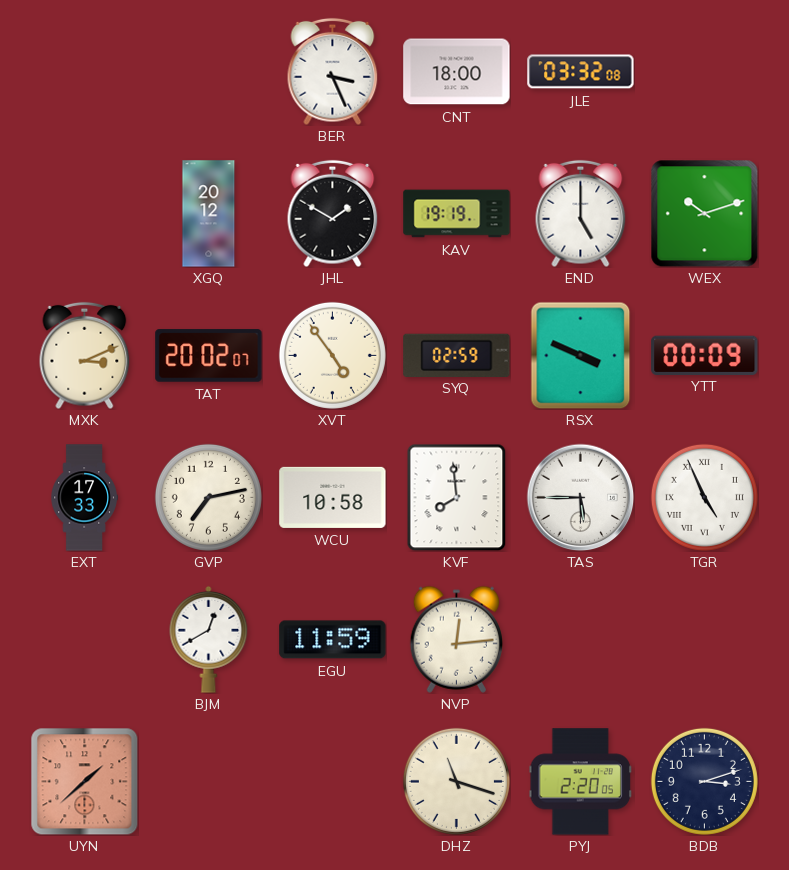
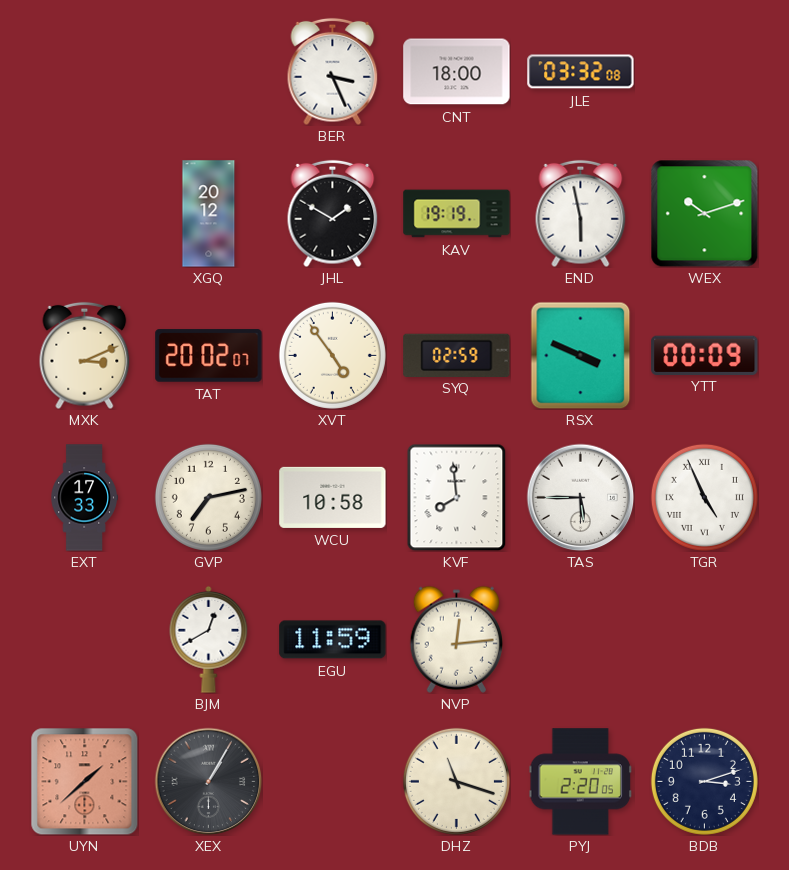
END: 5:00 -> 5:58
XEX: none -> 1:05
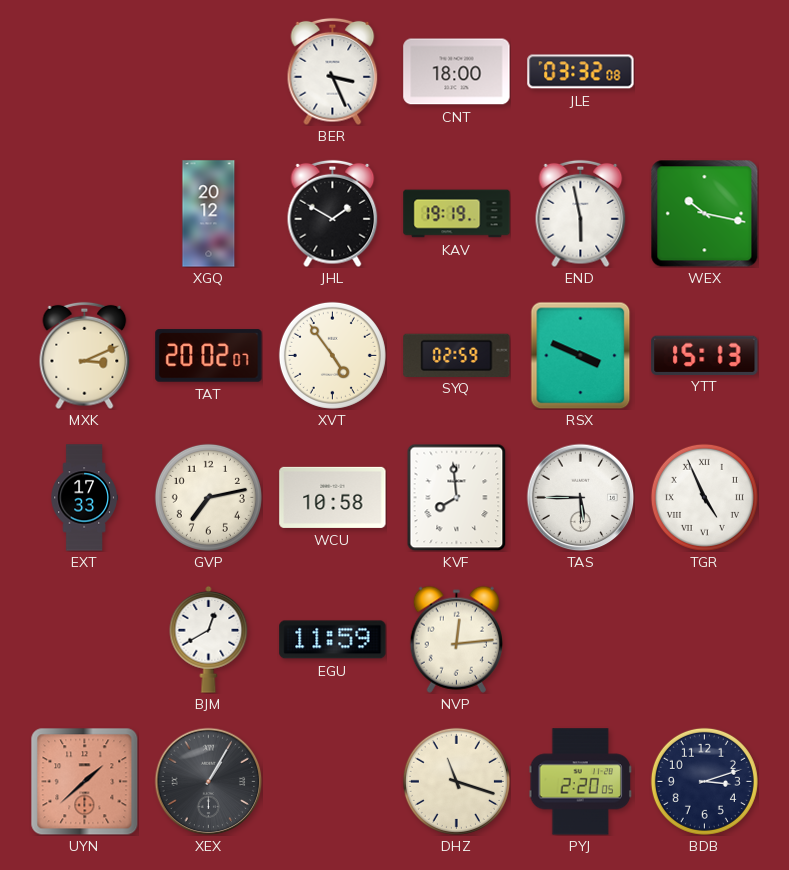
WEX: 10:12 -> 10:17
YTT: 00:09 -> 15:13
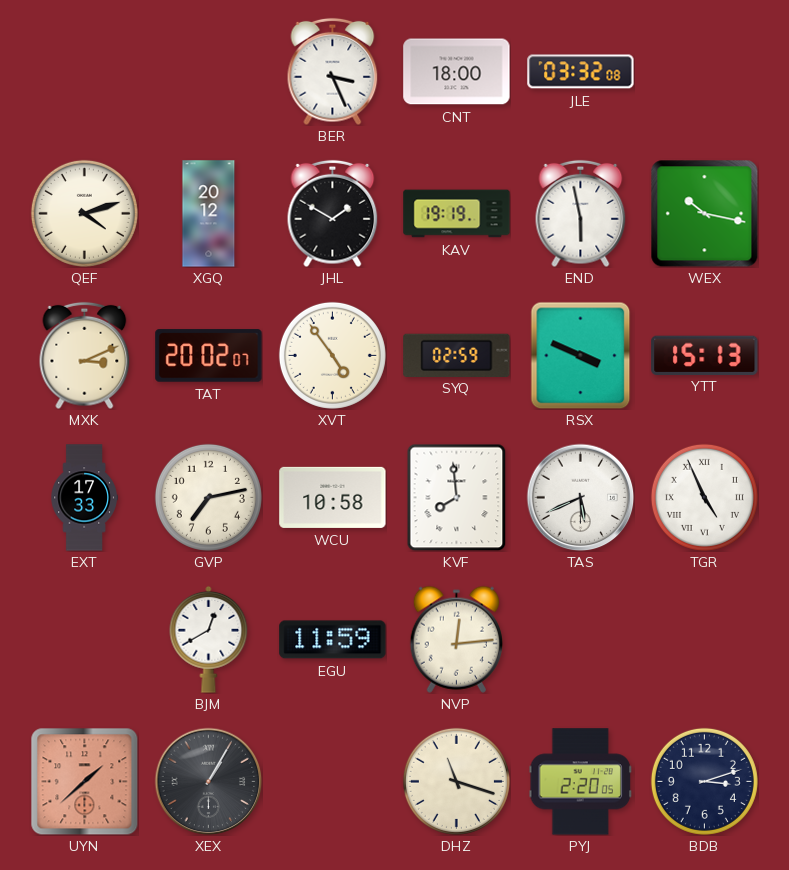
QEF: none -> 4:12
TAS: 5:45 -> 5:41
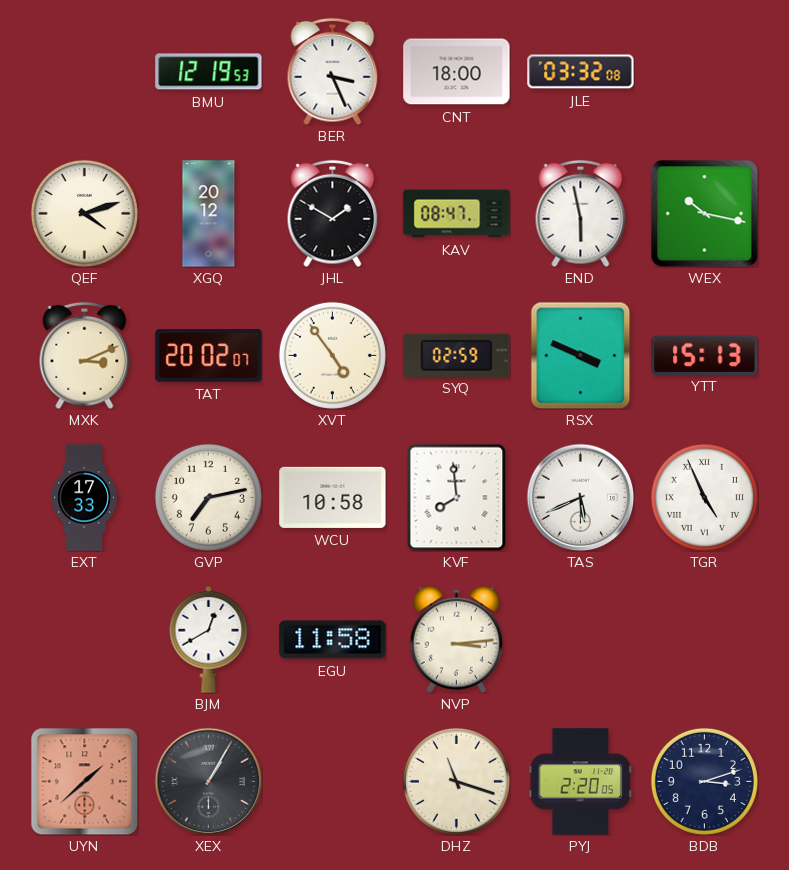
BMU: none -> 12:19
KAV: 19:19 -> 08:47
EGU: 11:59 -> 11:58
NVP: 12:14 -> 3:14
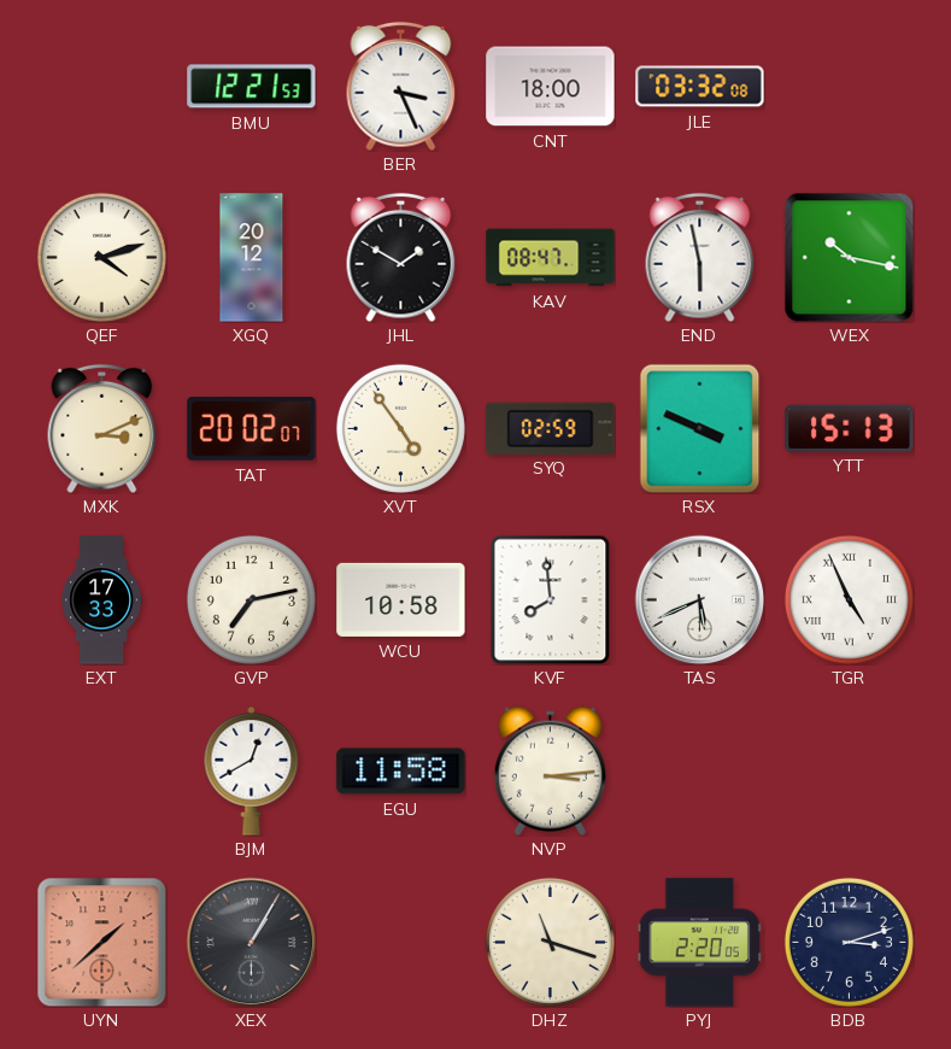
BMU: 12:19 -> 12:21
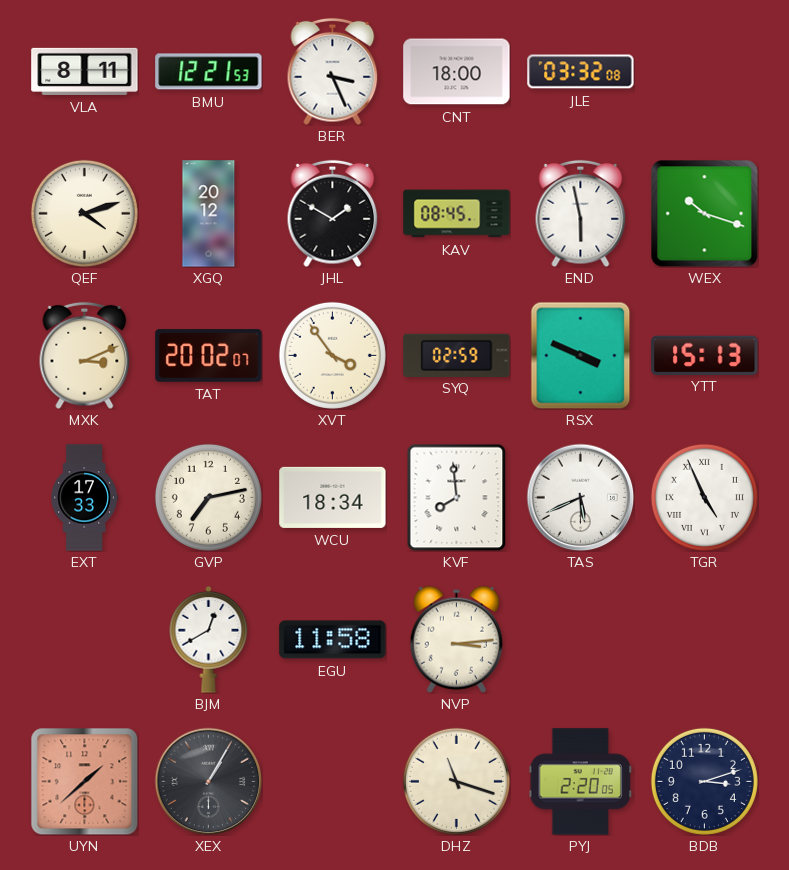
VLA: none -> 8:11
KAV: 08:47 -> 08:45
WEX: 10:17 -> 10:18
XVT: 4:54 -> 3:54
WCU: 10:58 -> 18:34
